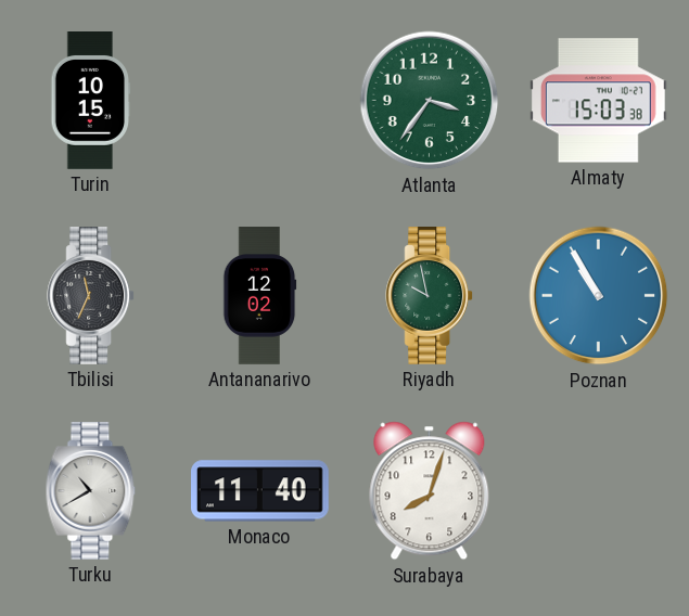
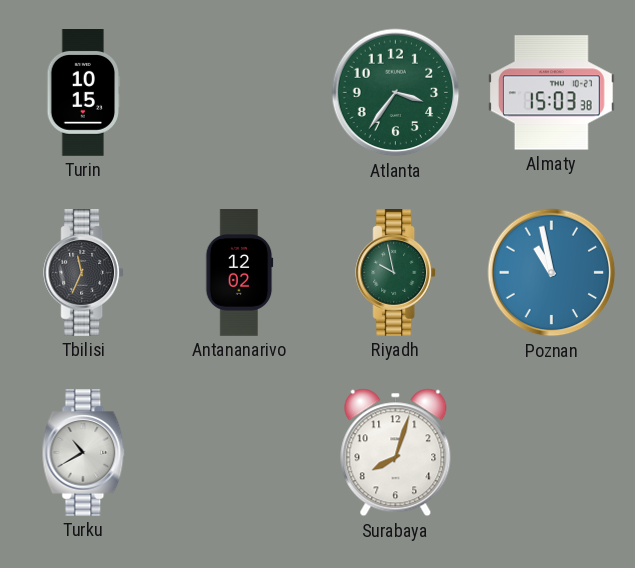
Poznan: 10:55 -> 10:58
Monaco: 11:40 -> none
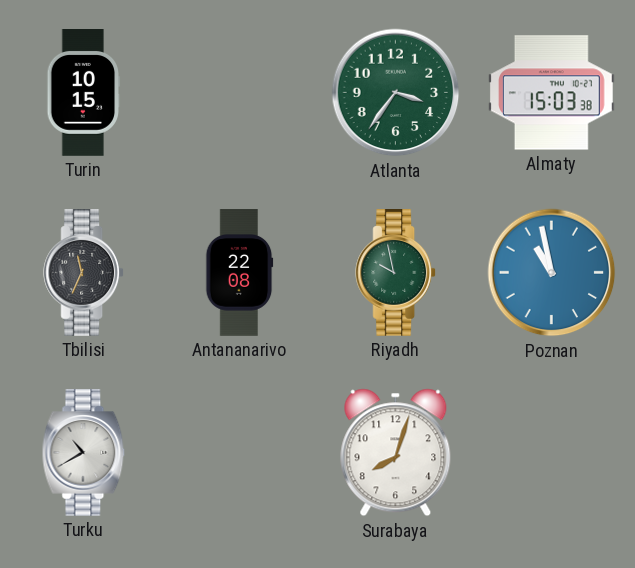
Antananarivo: 12:02 -> 22:08
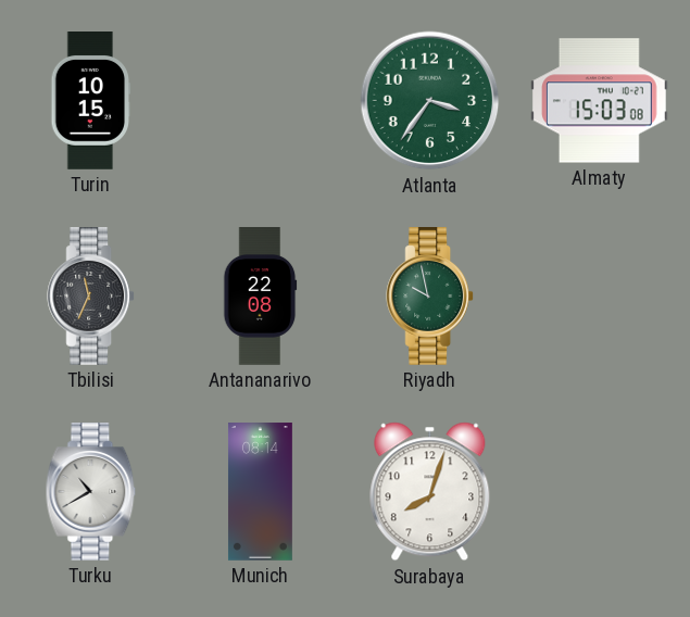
Almaty: 15:03:38 -> 15:03:08
Poznan: 10:58 -> none
Munich: none -> 08:14
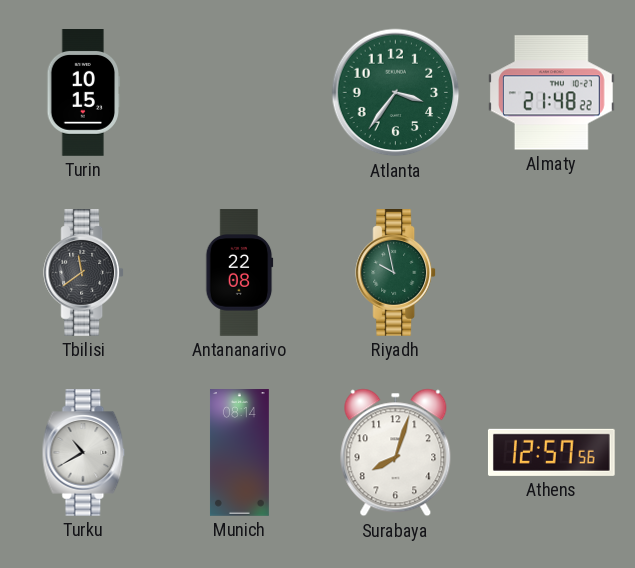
Almaty: 15:03 -> 21:48
Tbilisi: 11:34 -> 11:39
Athens: none -> 12:57
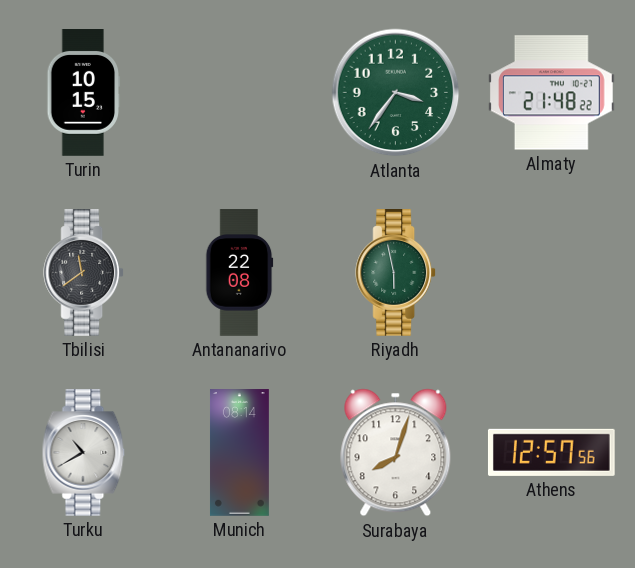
Riyadh: 9:58 -> 5:58
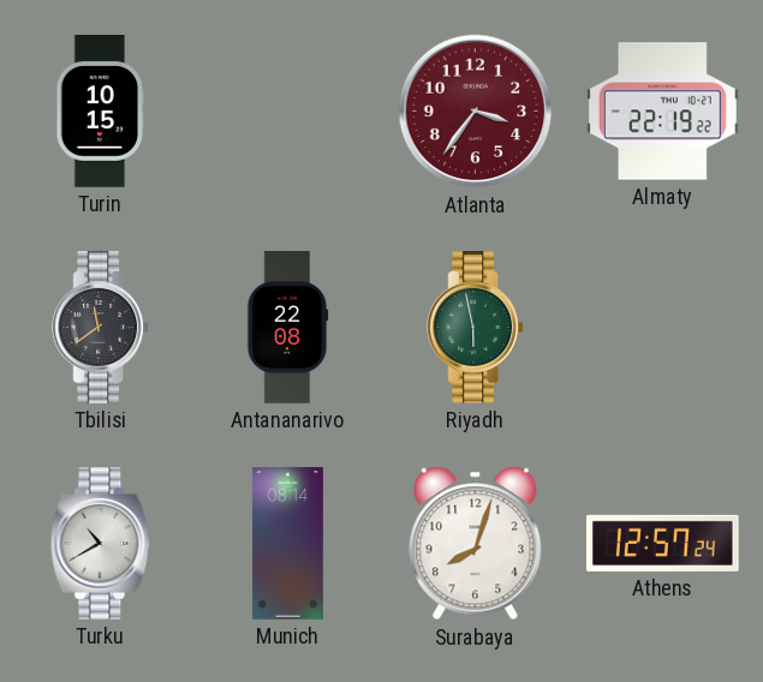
Atlanta dial: green -> burgundy
Almaty: 21:48 -> 22:19
Athens: 12:57:56 -> 12:57:24
